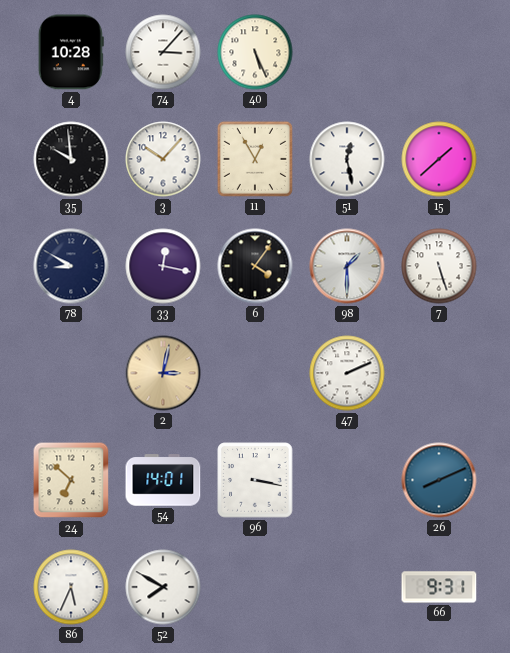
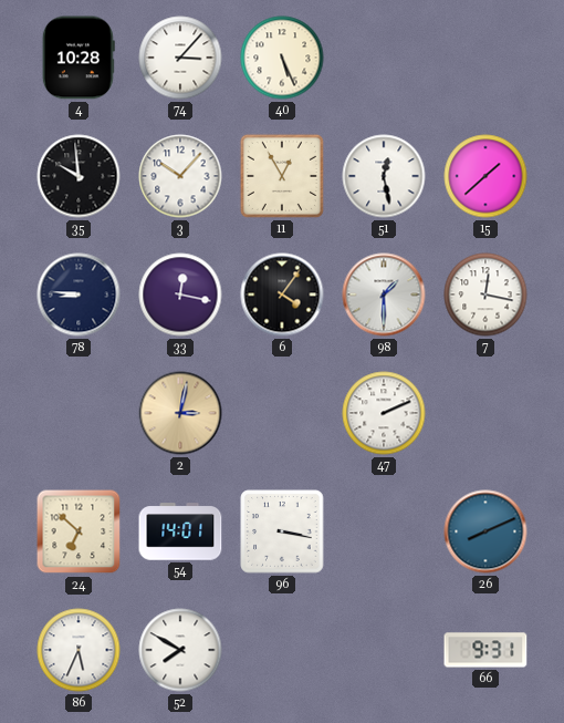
78: 8:50 -> 8:46
7: 5:27 -> 12:17
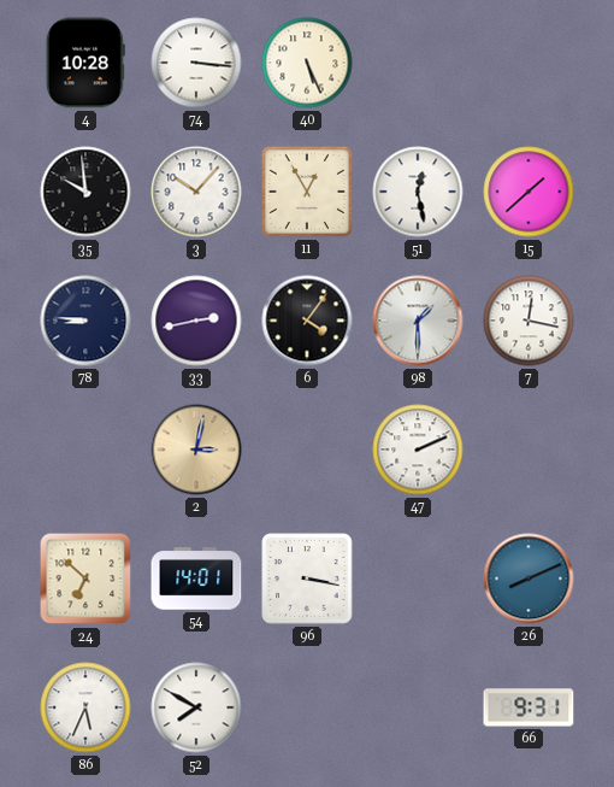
74: 3:07 -> 3:16
33: 12:17 -> 2:43
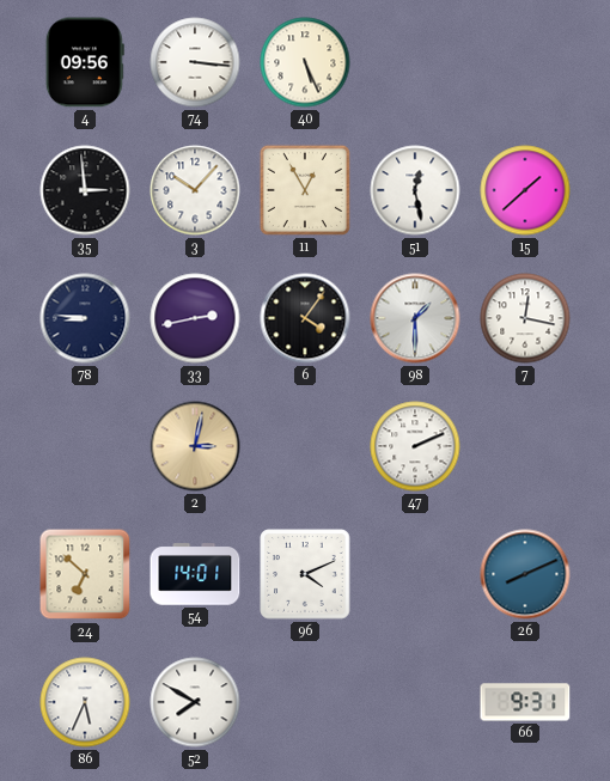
4: 10:28 -> 09:56
35: 9:59 -> 2:59
96: 3:17 -> 4:11
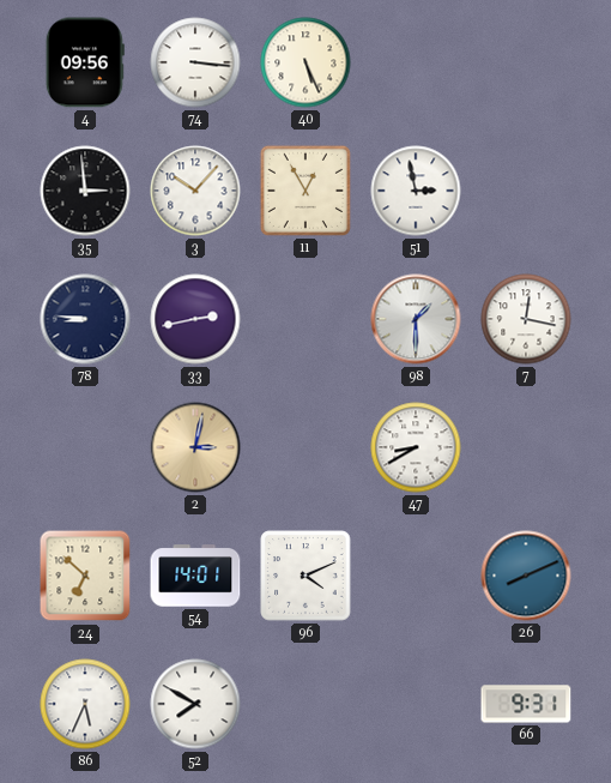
51: 12:28 -> 2:58
15: 1:38 -> none
6: 4:06 -> none
47: 2:11 -> 8:40
